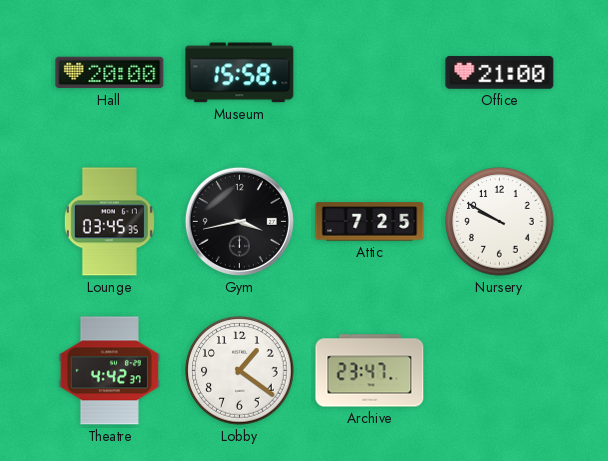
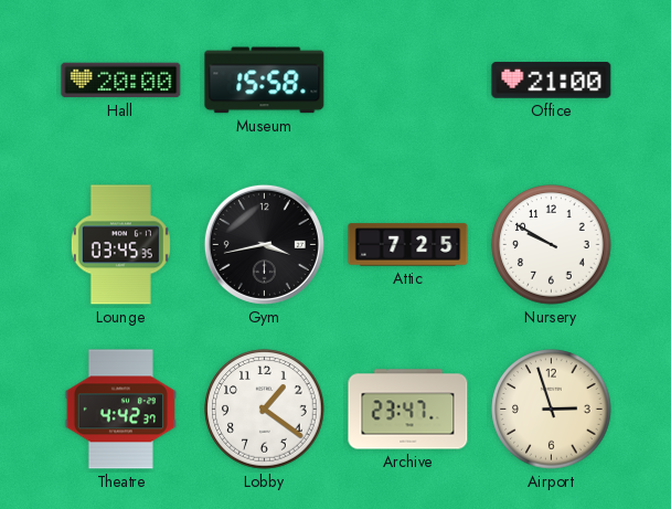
Airport: none -> 2:57
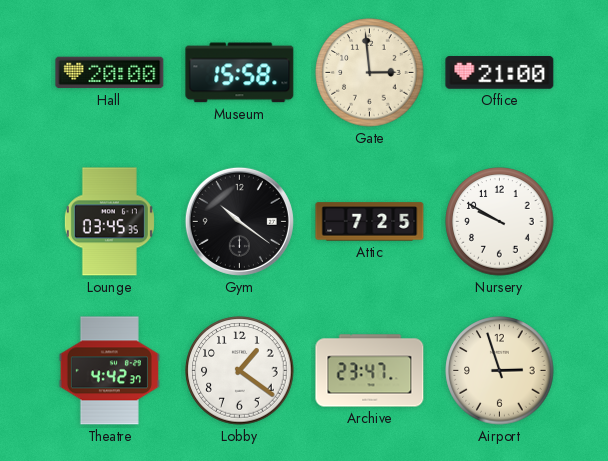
Gate: none -> 2:59
Gym: 3:43 -> 10:21
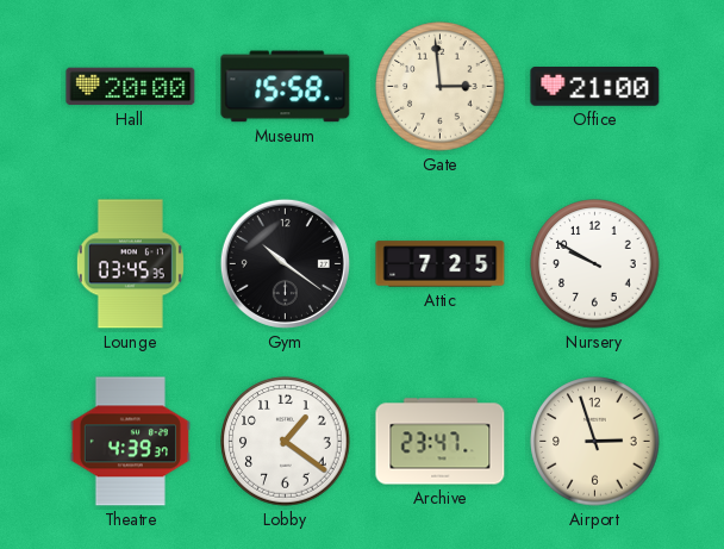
Theatre: 4:42 -> 4:39
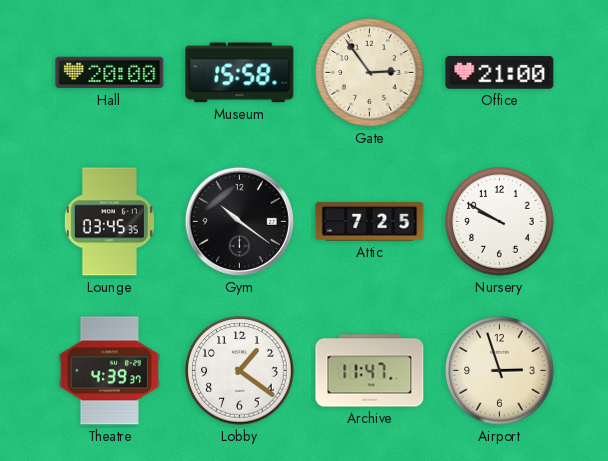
Gate: 2:59 -> 2:54
Archive: 23:47 -> 11:47
